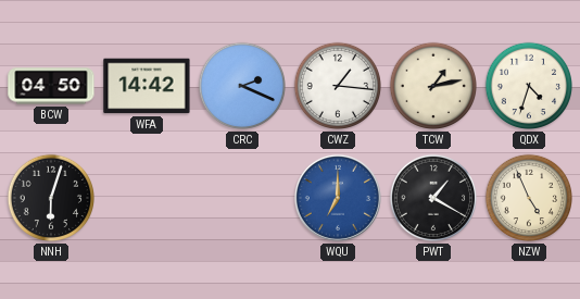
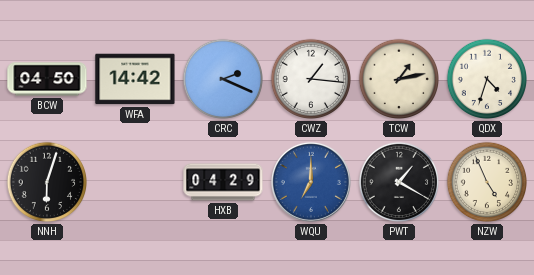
HXB: none -> 04:29
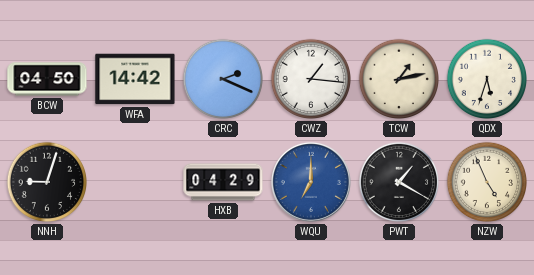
QDX: 4:33 -> 5:33
NNH: 6:03 -> 9:03
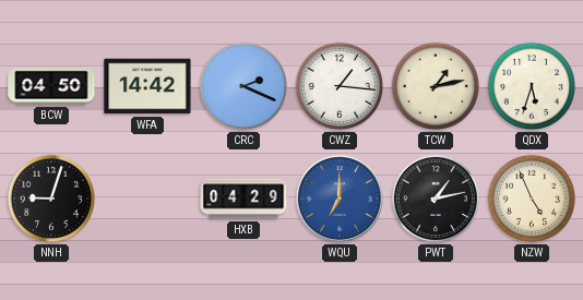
PWT: 1:20 -> 1:13
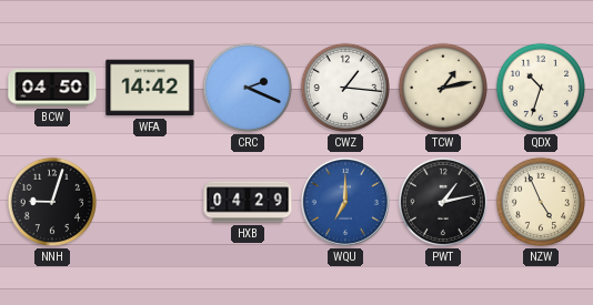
QDX: 5:33 -> 10:33
